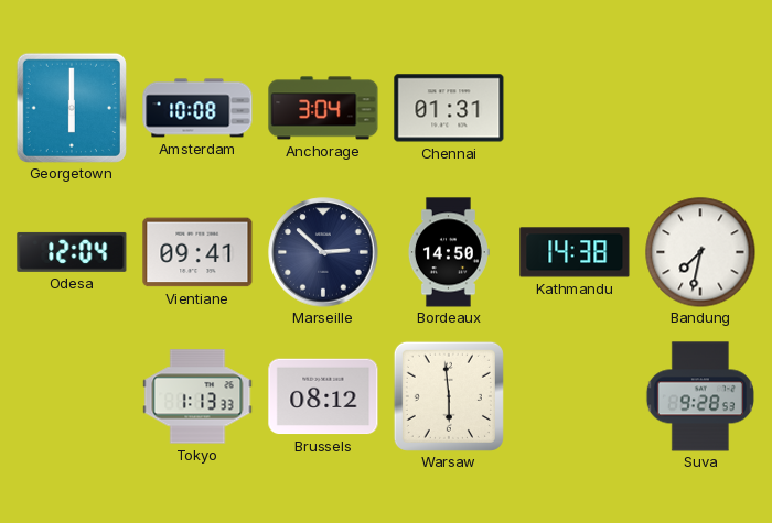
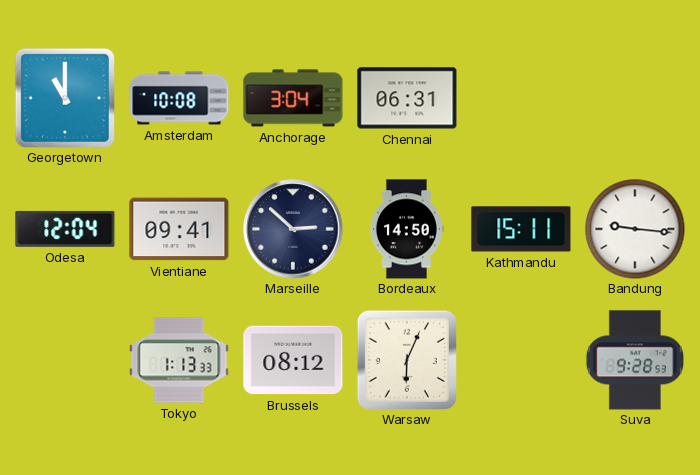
Georgetown: 6:00 -> 11:00
Chennai: 01:31 -> 06:31
Kathmandu: 14:38 -> 15:11
Bandung: 7:32 -> 9:16
Warsaw: 5:59 -> 6:04
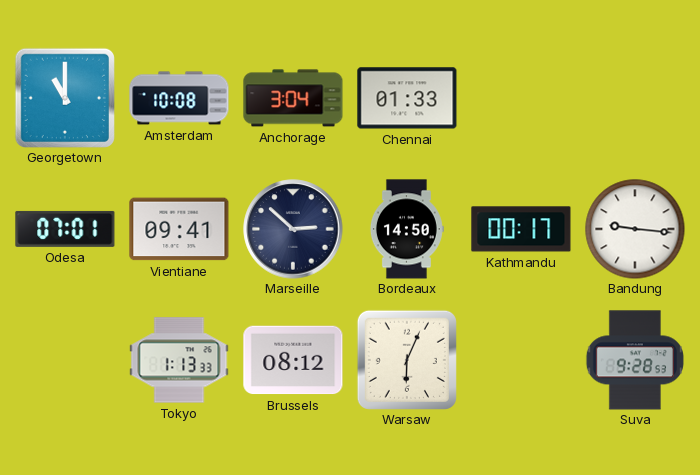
Chennai: 06:31 -> 01:33
Odesa: 12:04 -> 07:01
Kathmandu: 15:11 -> 00:17
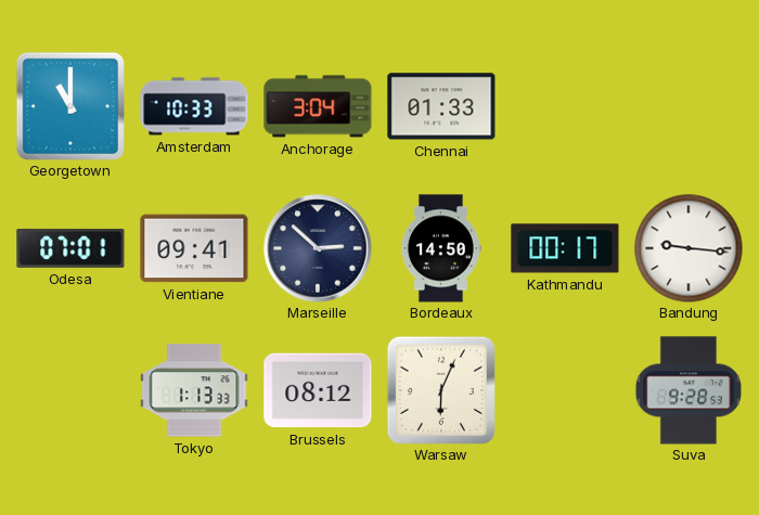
Amsterdam: 10:08 -> 10:33
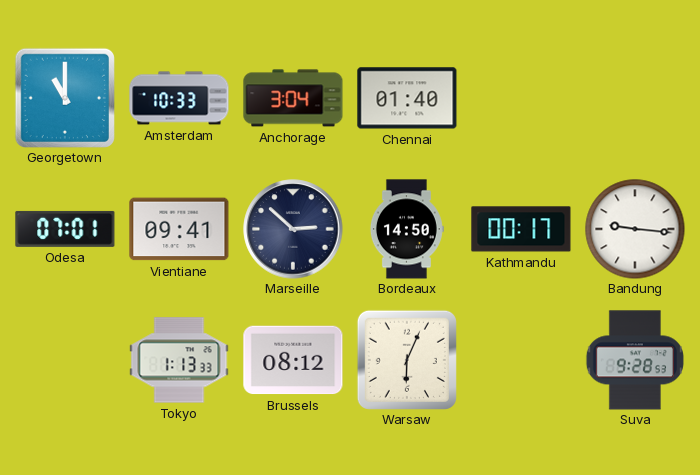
Chennai: 01:33 -> 01:40
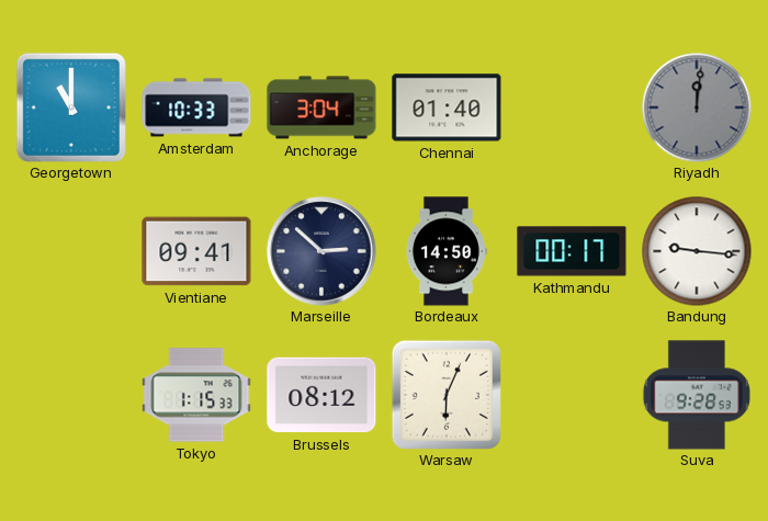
Riyadh: none -> 12:01
Odesa: 07:01 -> none
Tokyo: 1:13 -> 1:15
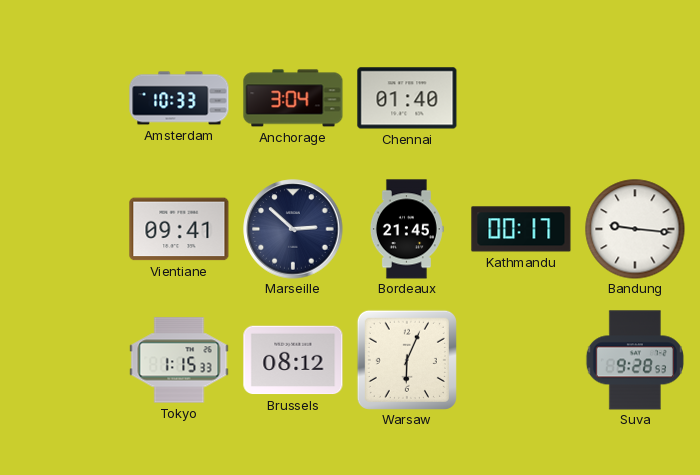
Georgetown: 11:00 -> none
Riyadh: 12:01 -> none
Bordeaux: 14:50 -> 21:45
